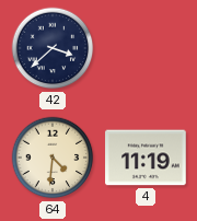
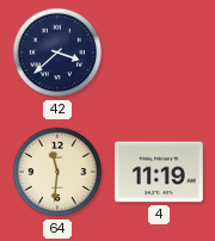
64: 4:31 -> 11:31
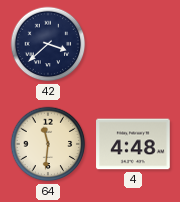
4: 11:19 -> 4:48
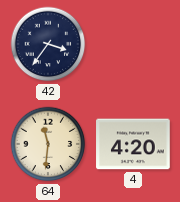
42: 3:38 -> 3:36
4: 4:48 -> 4:20
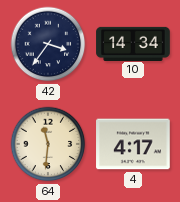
10: none -> 14:34
4: 4:20 -> 4:17
